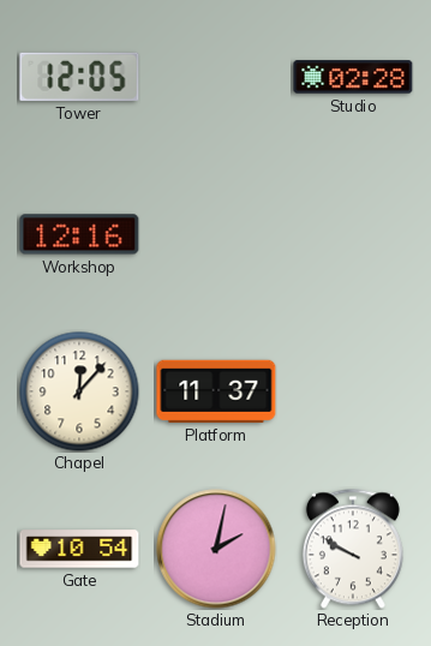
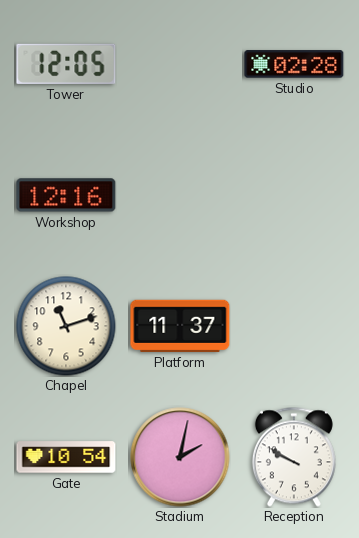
Chapel: 12:07 -> 11:12
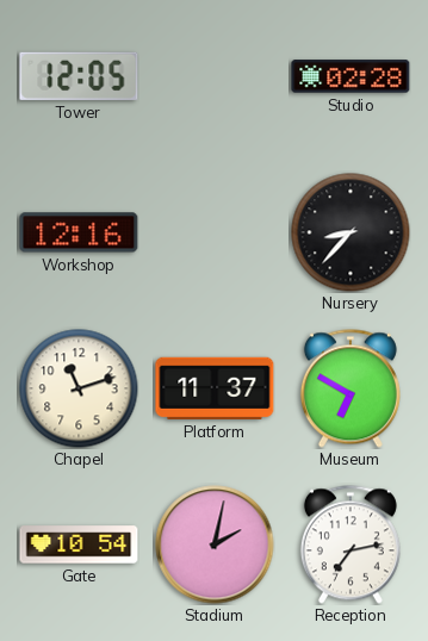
Nursery: none -> 8:37
Museum: none -> 6:50
Reception: 9:50 -> 7:13
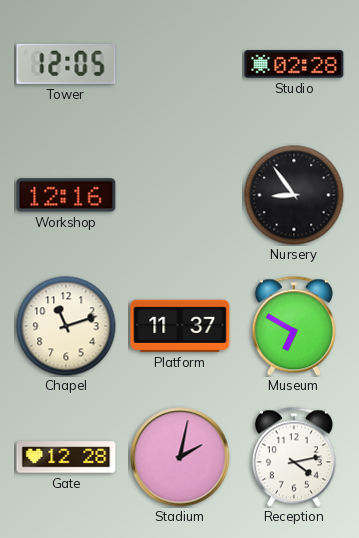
Nursery: 8:37 -> 8:54
Gate: 10:54 -> 12:28
Reception: 7:13 -> 4:13
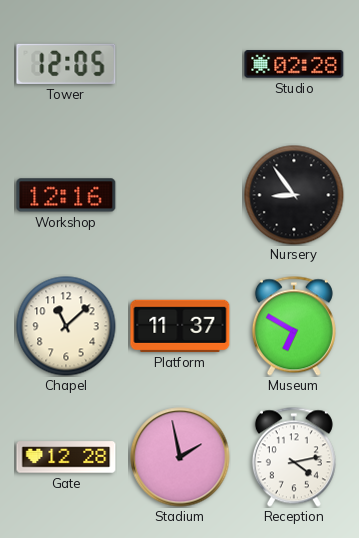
Chapel: 11:12 -> 11:08
Stadium: 2:02 -> 1:58
